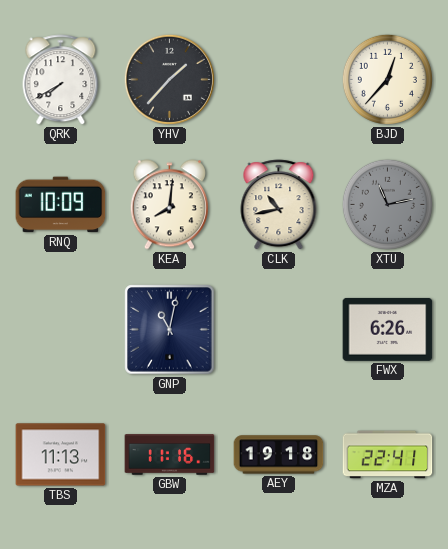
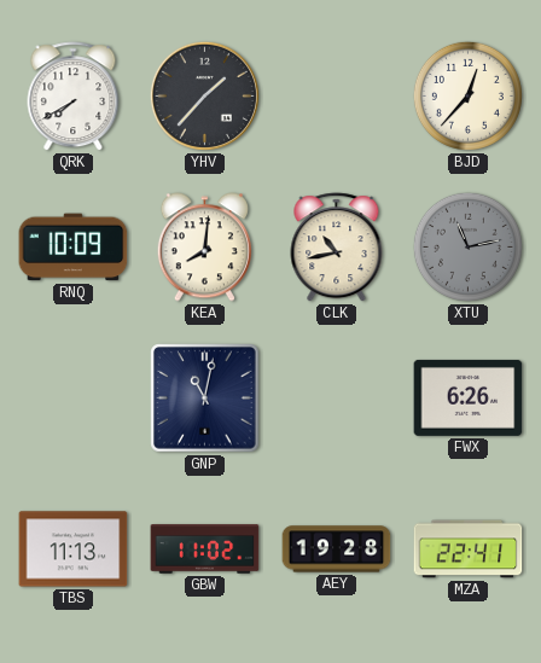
GBW: 11:16 -> 11:02
AEY: 19:18 -> 19:28
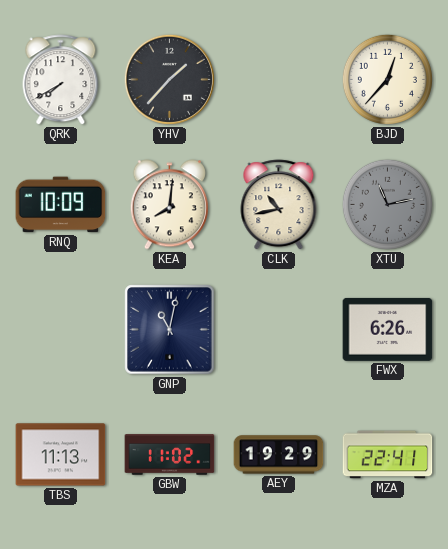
AEY: 19:28 -> 19:29
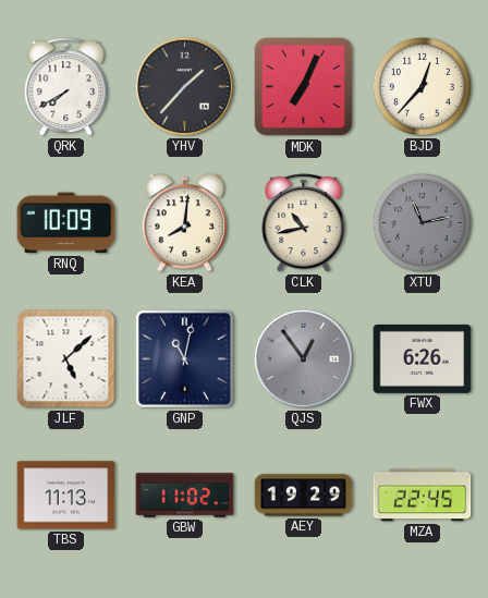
MDK: none -> 7:04
JLF: none -> 5:08
QJS: none -> 12:54
MZA: 22:41 -> 22:45
